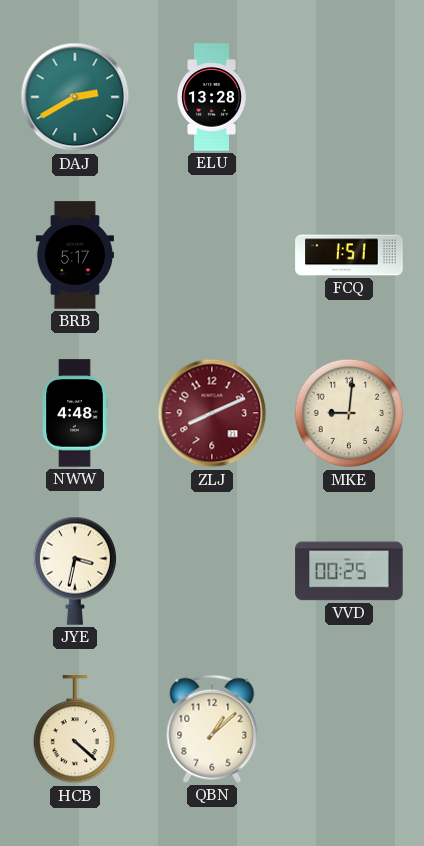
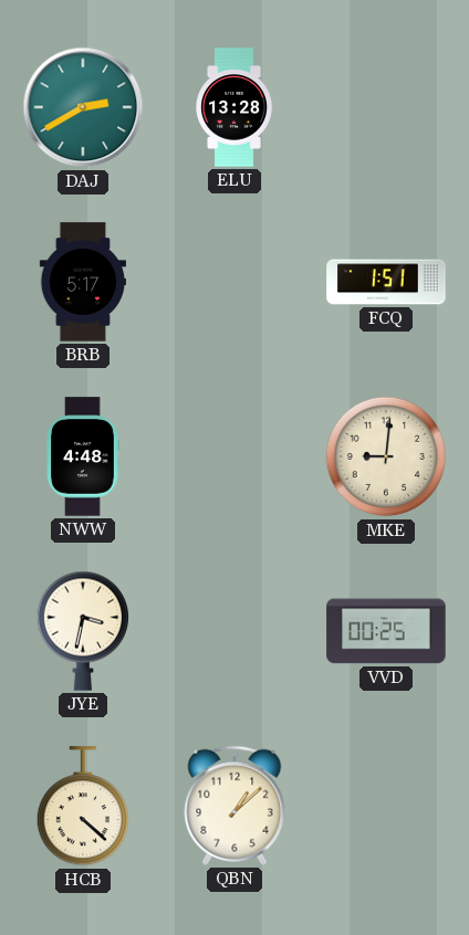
ZLJ: 8:11 -> none
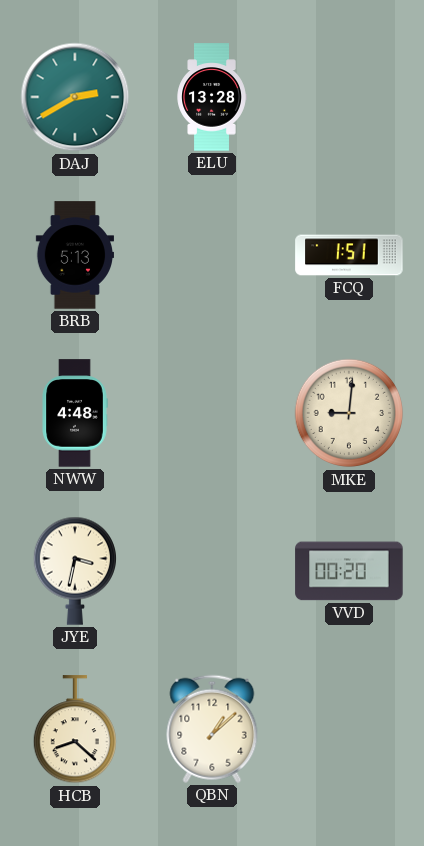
BRB: 5:17 -> 5:13
VVD: 00:25 -> 00:20
HCB: 4:22 -> 8:22
